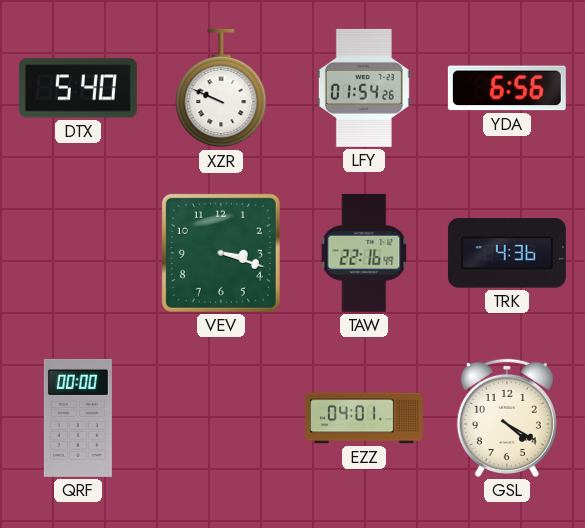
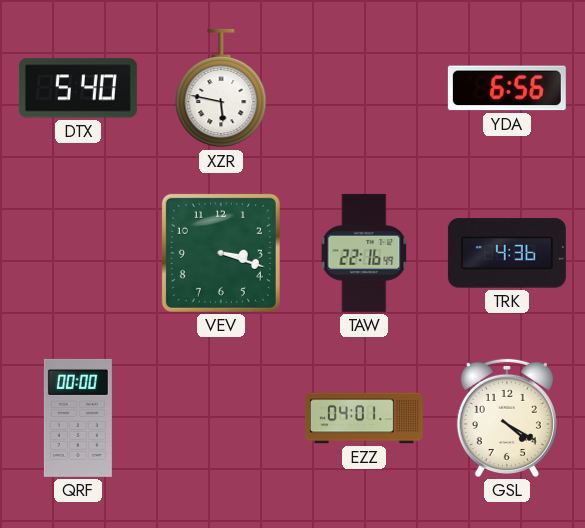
XZR: 9:49 -> 5:47
LFY: 01:54 -> none
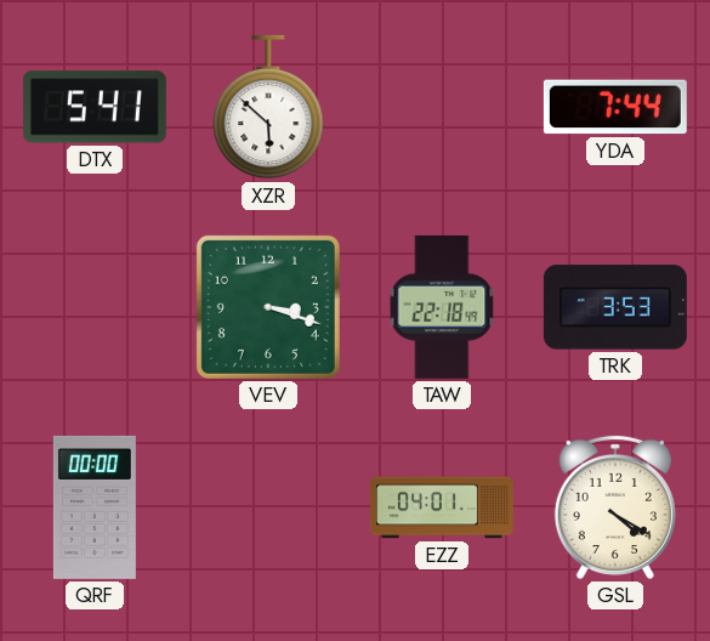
DTX: 5:40 -> 5:41
XZR: 5:47 -> 5:52
YDA: 6:56 -> 7:44
TAW: 22:16 -> 22:18
TRK: 4:36 -> 3:53
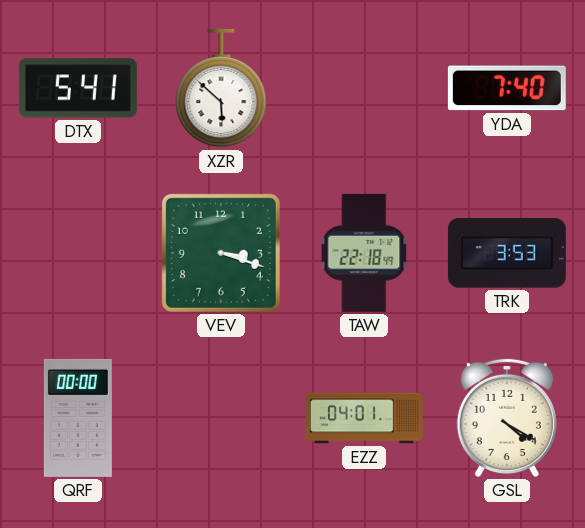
YDA: 7:44 -> 7:40
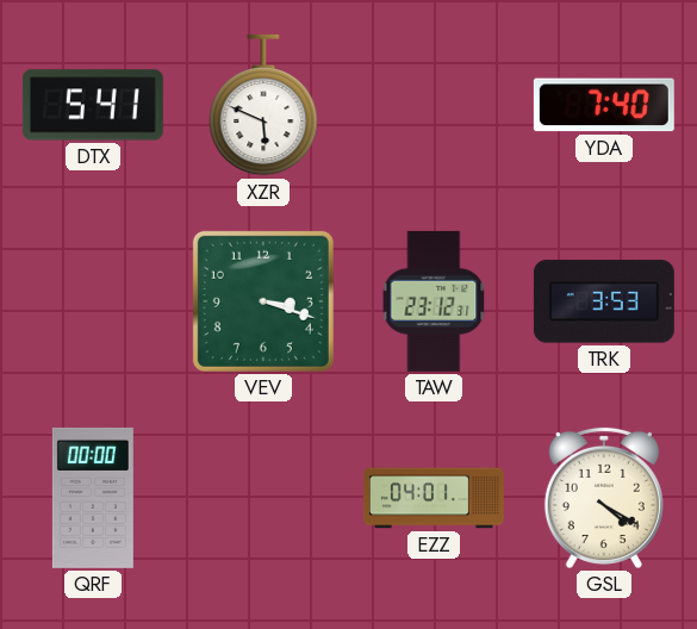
XZR: 5:52 -> 5:49
TAW: 22:18 -> 23:12
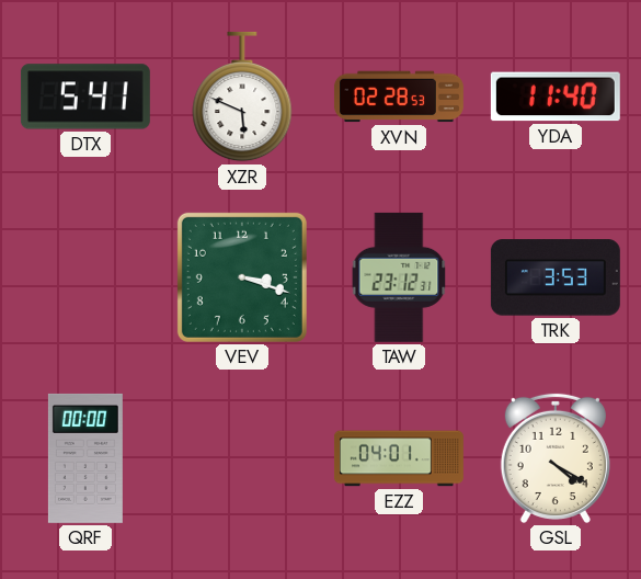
XVN: none -> 02:28
YDA: 7:40 -> 11:40
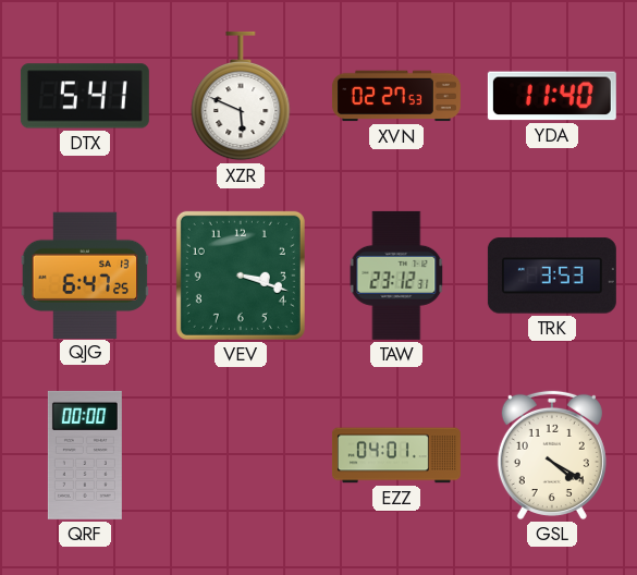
XVN: 02:28 -> 02:27
QJG: none -> 6:47
